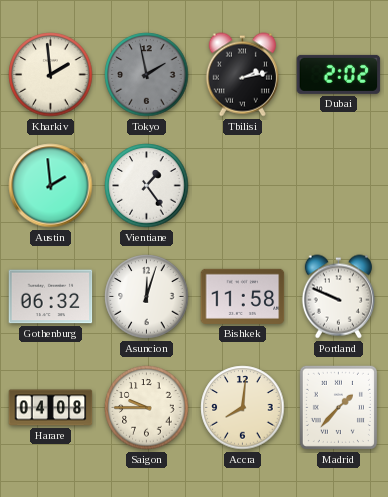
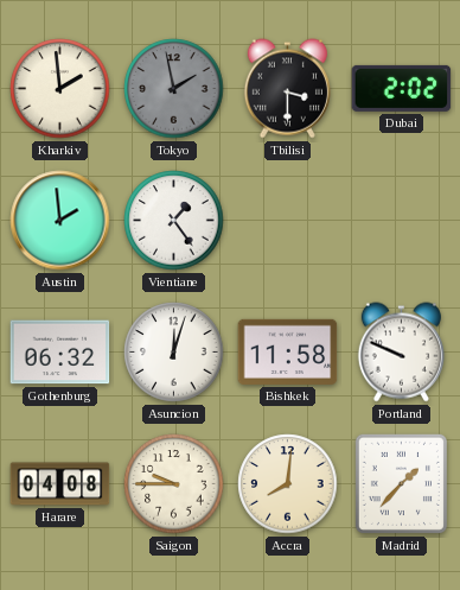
Tbilisi: 2:13 -> 3:30
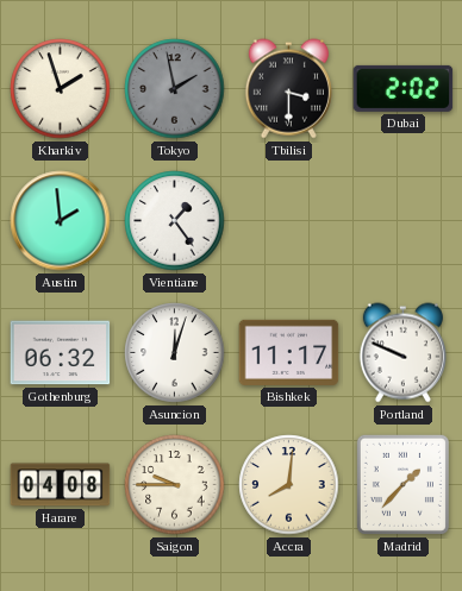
Kharkiv: 1:59 -> 1:57
Bishkek: 11:58 -> 11:17
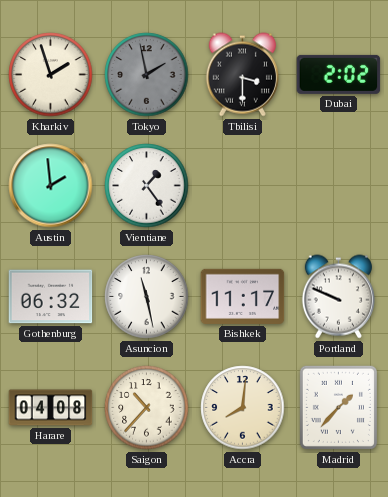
Asuncion: 12:03 -> 11:28
Saigon: 9:45 -> 10:37
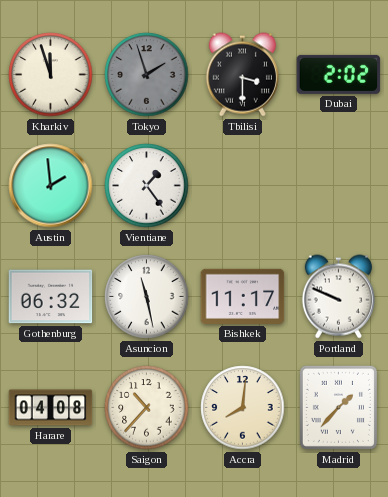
Kharkiv: 1:57 -> 11:57
Tokyo: 1:58 -> 1:57
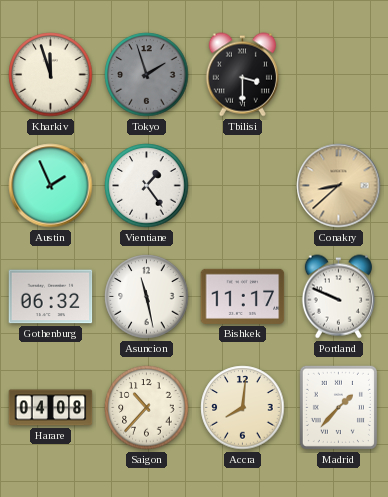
Dubai: 2:02 -> none
Austin: 1:59 -> 1:56
Conakry: none -> 8:38
